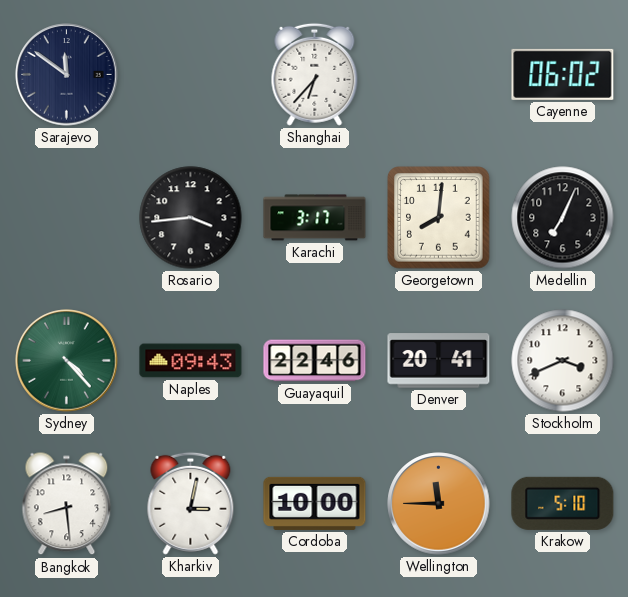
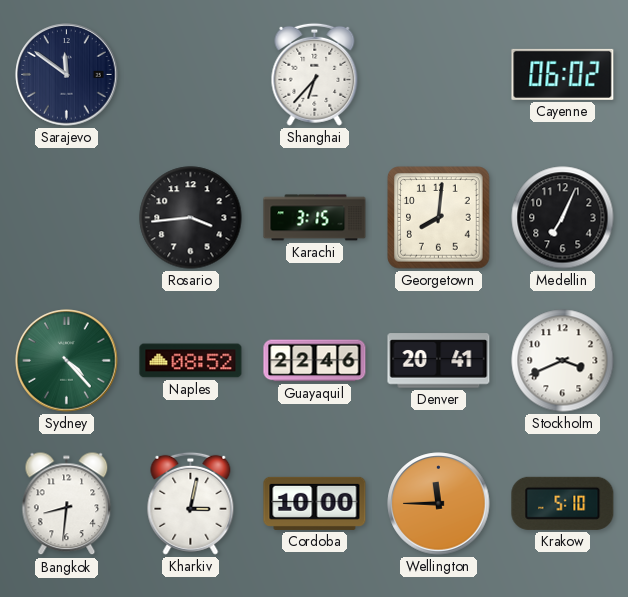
Karachi: 3:17 -> 3:15
Naples: 09:43 -> 08:52
Bangkok: 8:29 -> 8:31
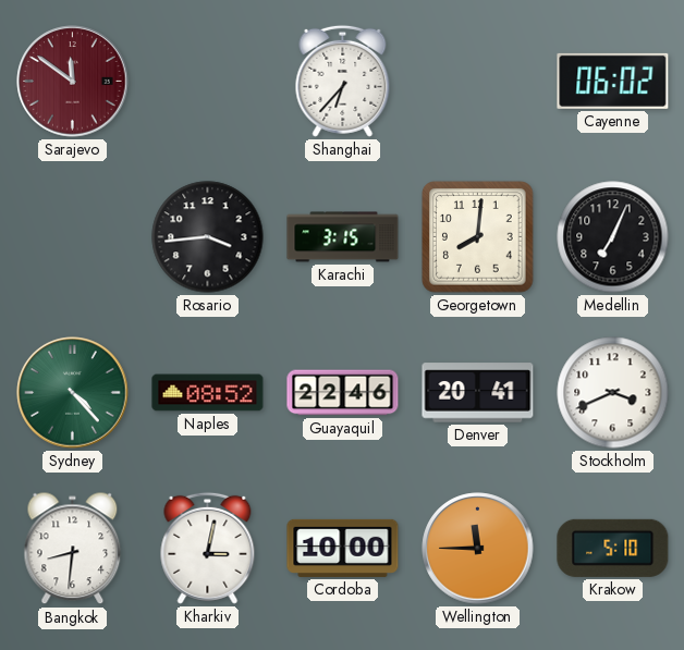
Sarajevo dial: navy -> burgundy
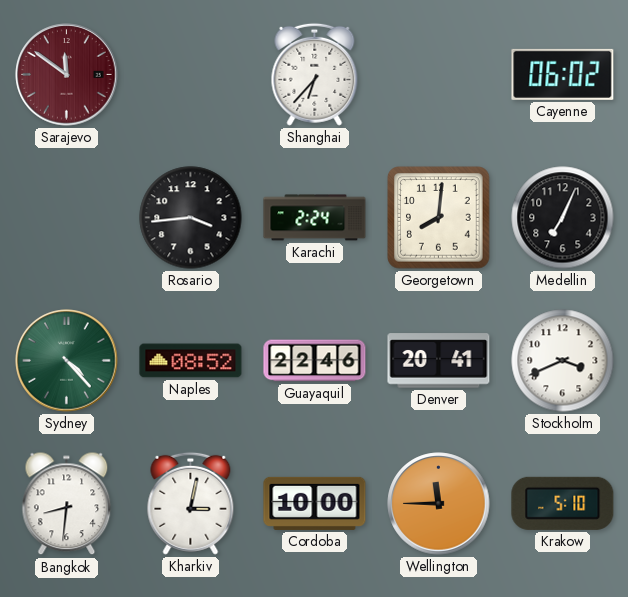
Karachi: 3:15 -> 2:24
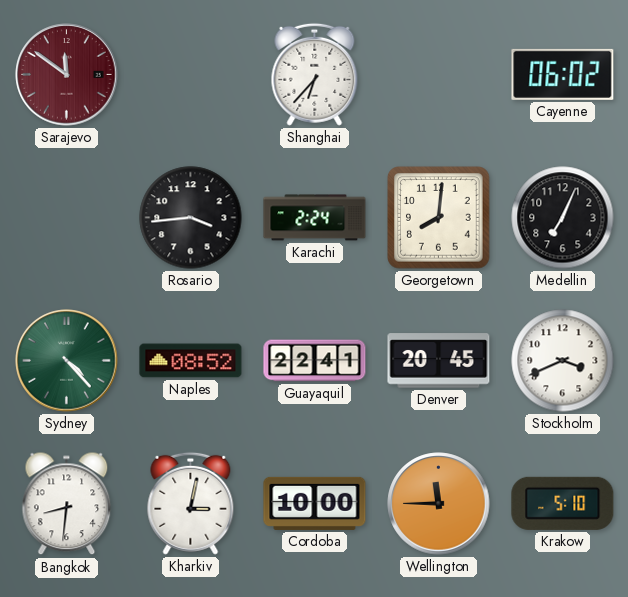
Guayaquil: 22:46 -> 22:41
Denver: 20:41 -> 20:45
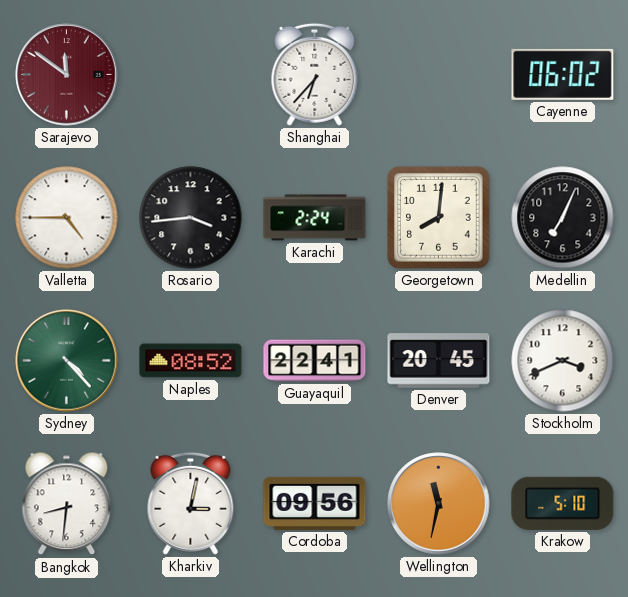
Valletta: none -> 4:45
Cordoba: 10:00 -> 09:56
Wellington: 11:45 -> 11:32
